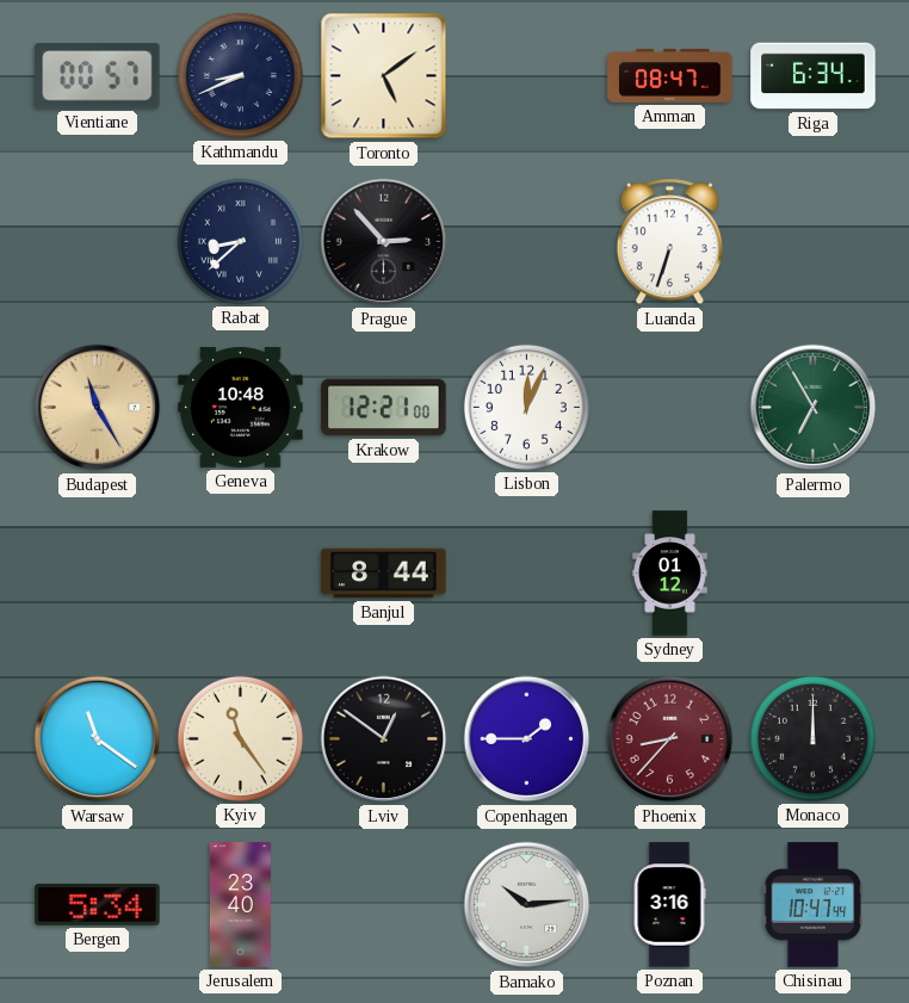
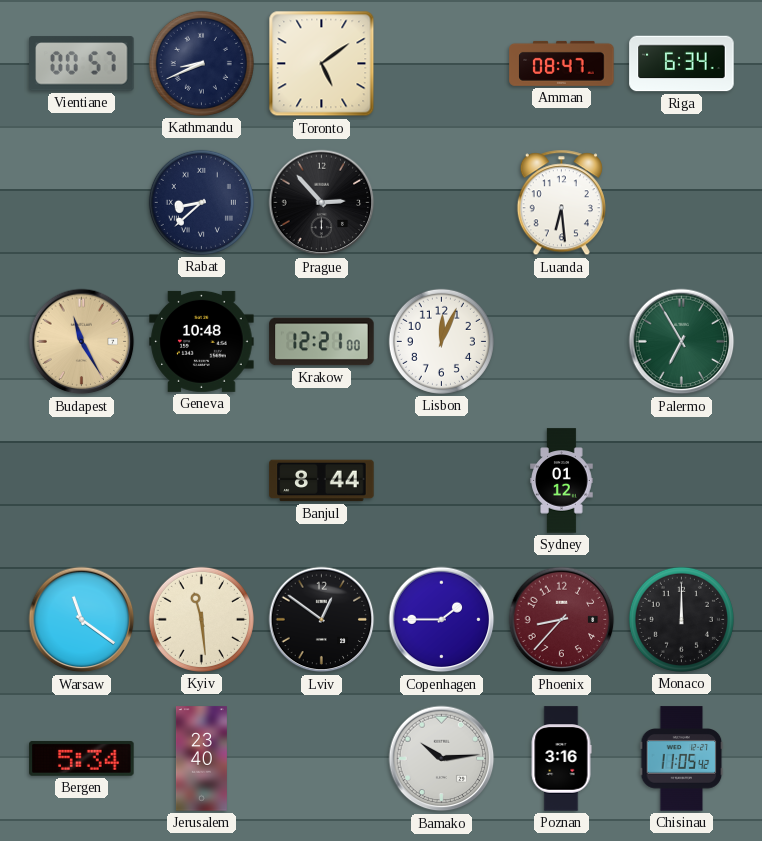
Luanda: 6:33 -> 6:29
Kyiv: 11:24 -> 11:29
Chisinau: 10:47 -> 11:05
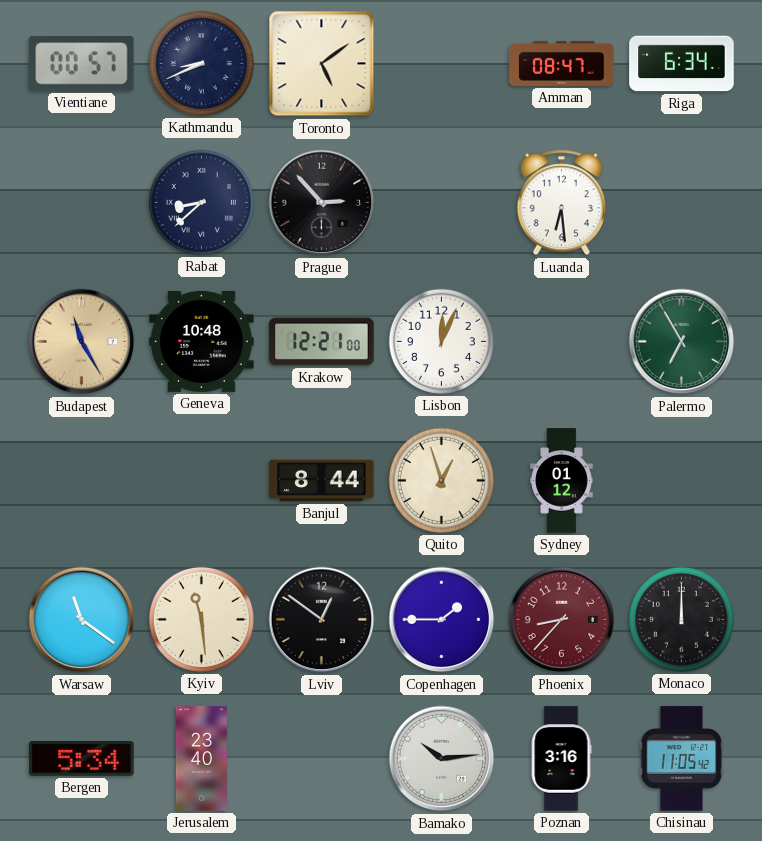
Quito: none -> 12:57
